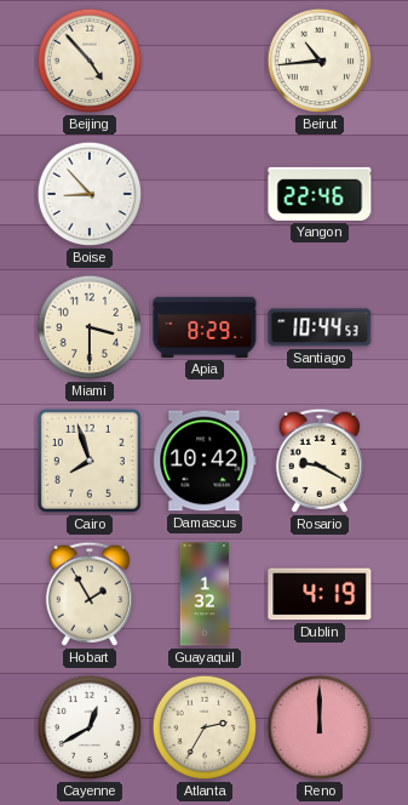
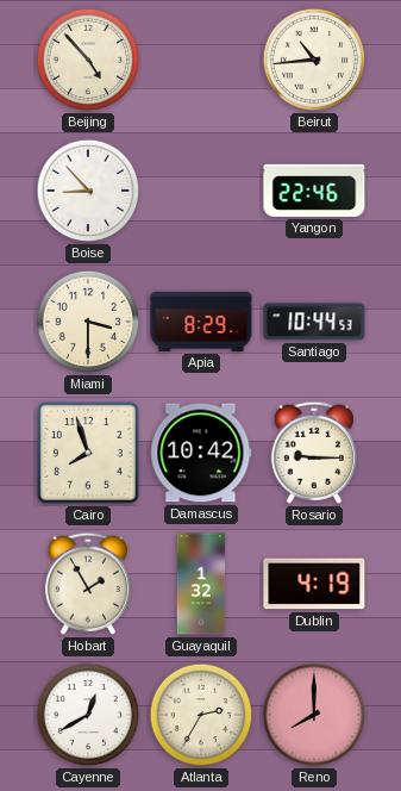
Rosario: 9:20 -> 9:15
Reno: 12:00 -> 8:00
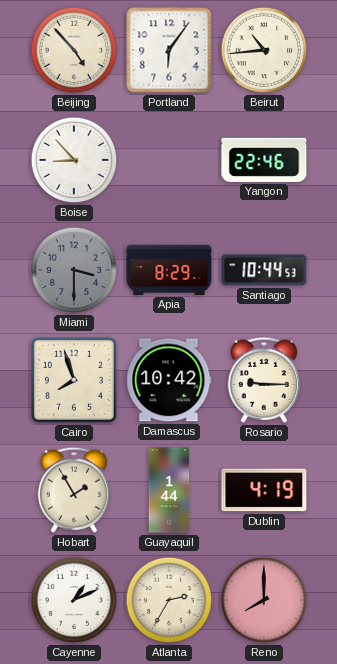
Portland: none -> 6:06
Miami dial: cream -> grey
Guayaquil: 1:32 -> 1:44
Cayenne: 12:40 -> 1:11
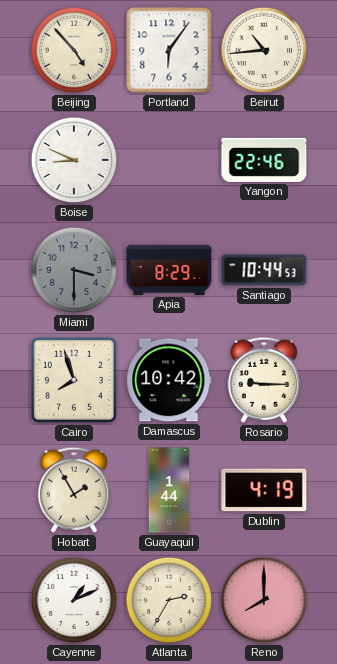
Boise: 8:53 -> 8:49
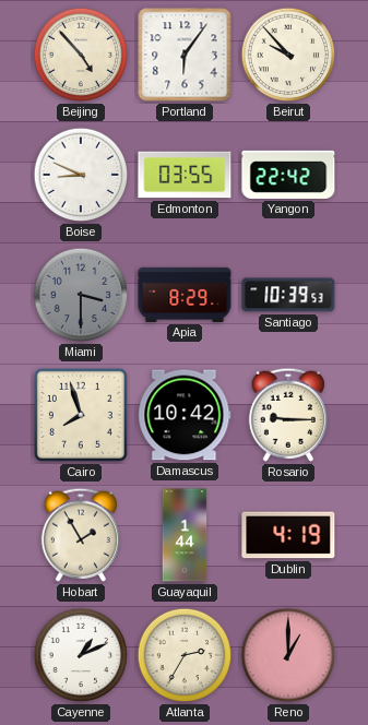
Beirut: 10:44 -> 9:53
Edmonton: none -> 03:55
Yangon: 22:46 -> 22:42
Santiago: 10:44 -> 10:39
Reno: 8:00 -> 1:00
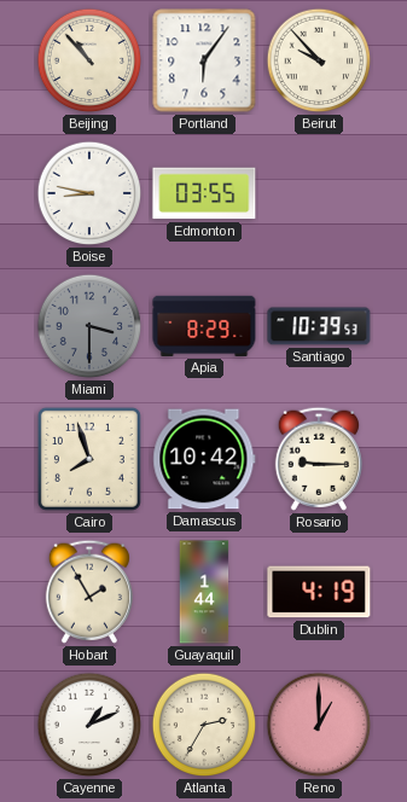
Beijing: 4:53 -> 10:53
Boise: 8:49 -> 8:47
Yangon: 22:42 -> none
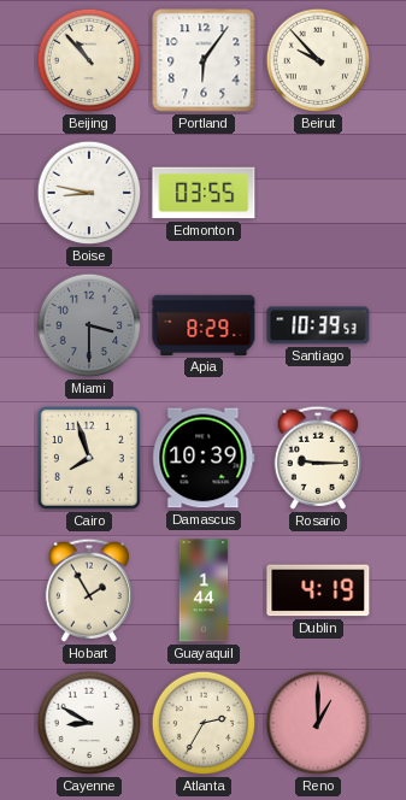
Damascus: 10:42 -> 10:39
Cayenne: 1:11 -> 8:50
